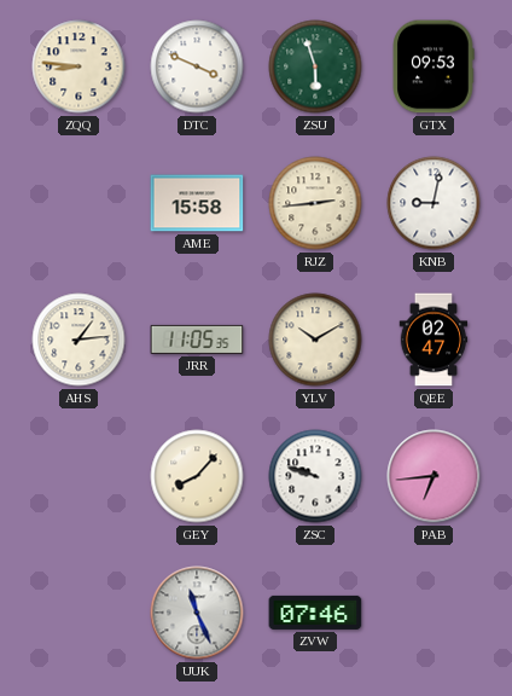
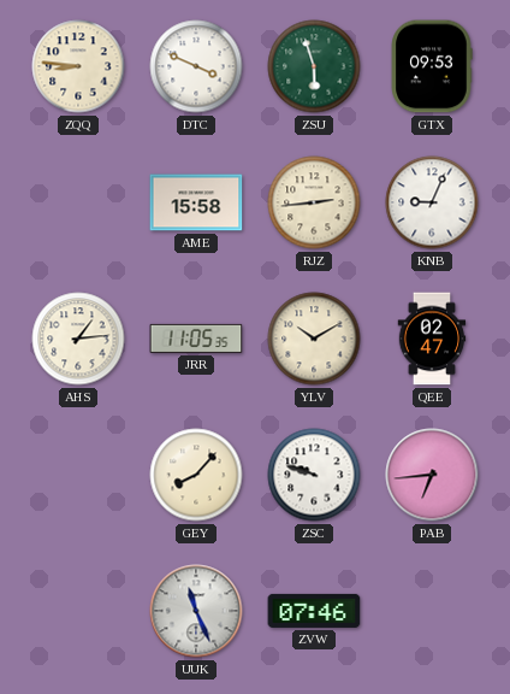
KNB: 9:02 -> 9:04
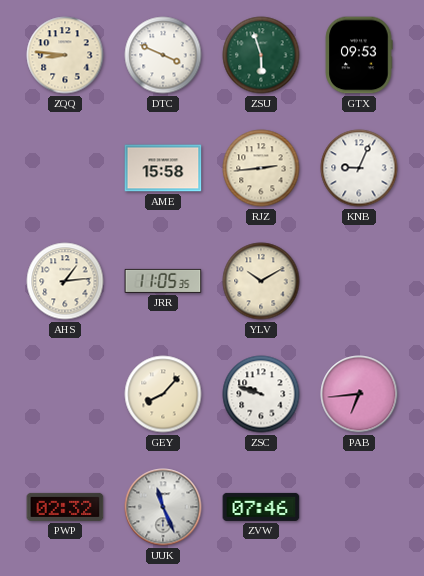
QEE: 02:47 -> none
PWP: none -> 02:32
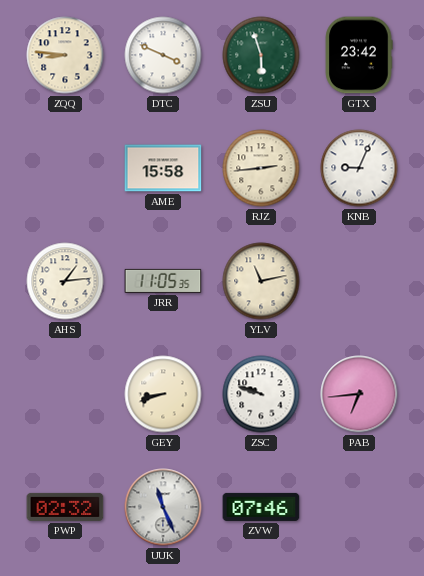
GTX: 09:53 -> 23:42
YLV: 10:10 -> 11:13
GEY: 8:07 -> 8:42
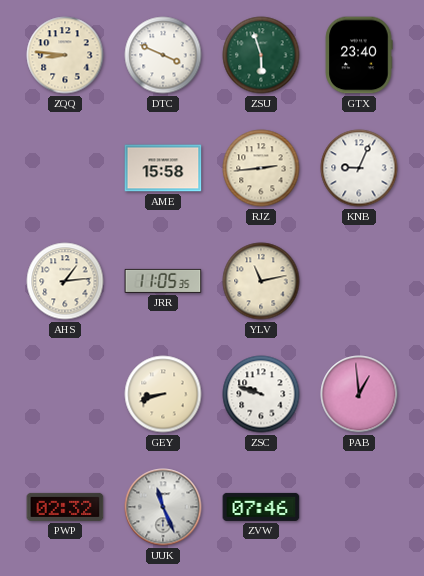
GTX: 23:42 -> 23:40
PAB: 6:44 -> 12:59
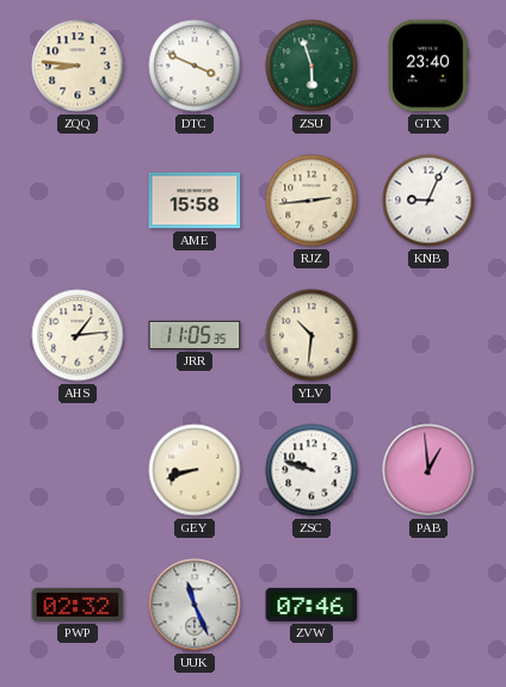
YLV: 11:13 -> 10:31
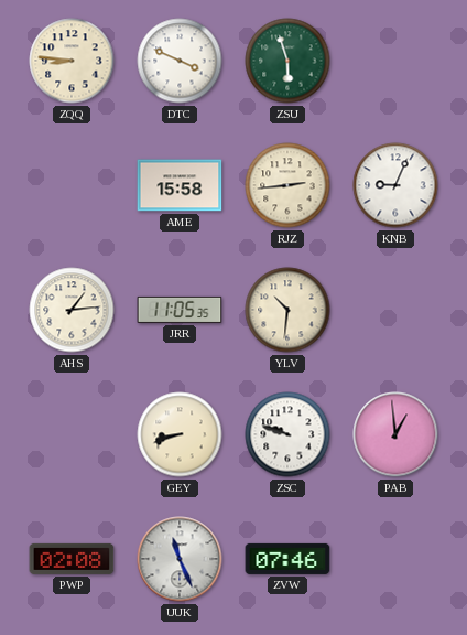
GTX: 23:40 -> none
PWP: 02:32 -> 02:08
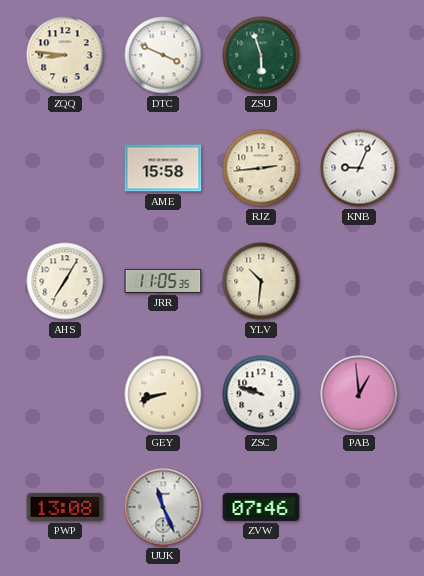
AHS: 1:14 -> 7:05
PWP: 02:08 -> 13:08
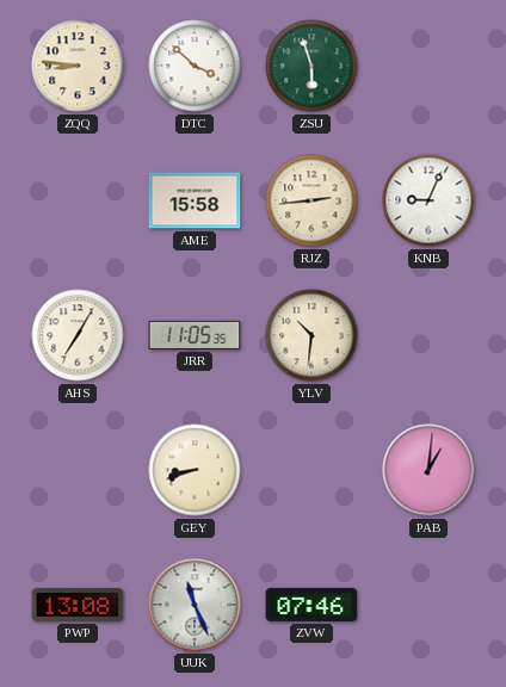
DTC: 3:49 -> 3:52
ZSC: 9:48 -> none
PAB: 12:59 -> 1:01
